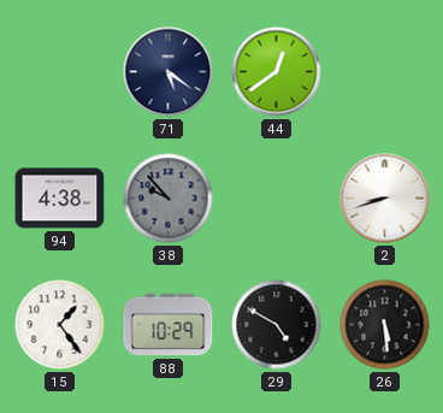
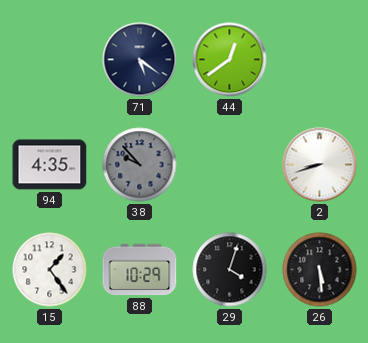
94: 4:38 -> 4:35
29: 4:50 -> 4:03
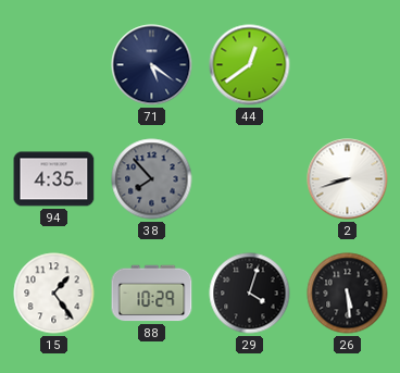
38: 9:53 -> 7:53
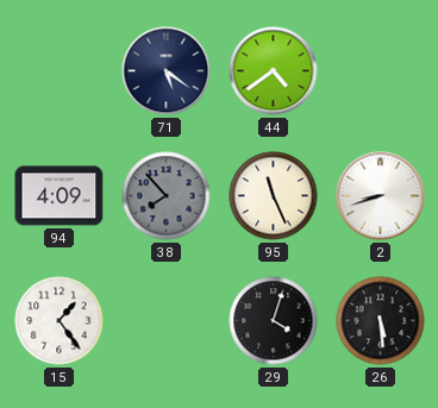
44: 12:39 -> 4:39
94: 4:35 -> 4:09
95: none -> 11:26
88: 10:29 -> none
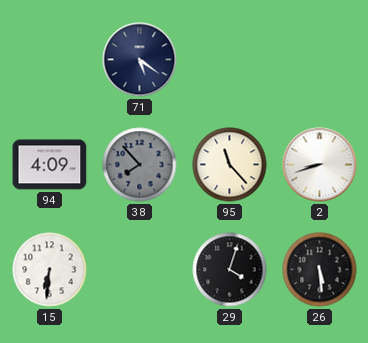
44: 4:39 -> none
95: 11:26 -> 11:23
15: 1:24 -> 6:31
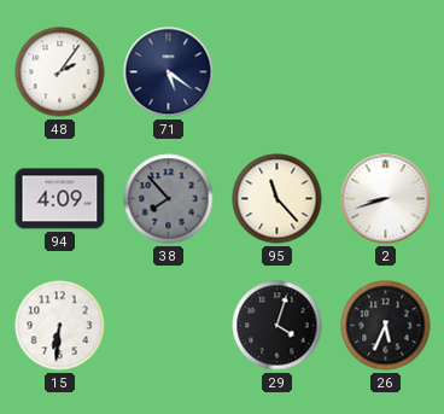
48: none -> 2:06
26: 5:29 -> 5:34
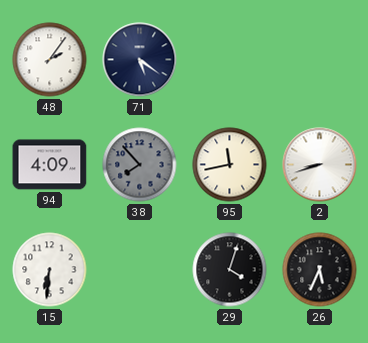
95: 11:23 -> 11:43
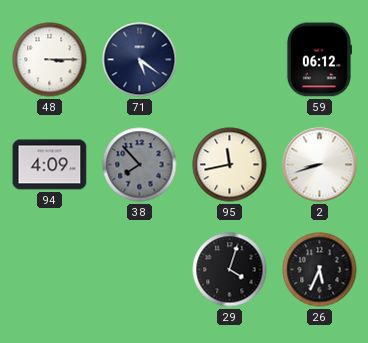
48: 2:06 -> 3:15
59: none -> 06:12
15: 6:31 -> none
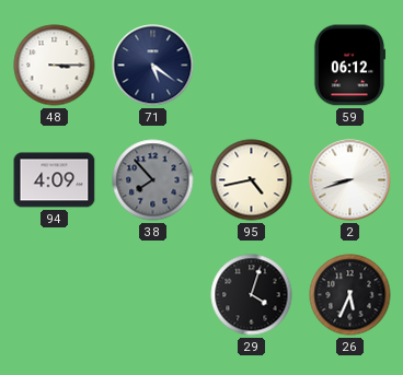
95: 11:43 -> 4:43
